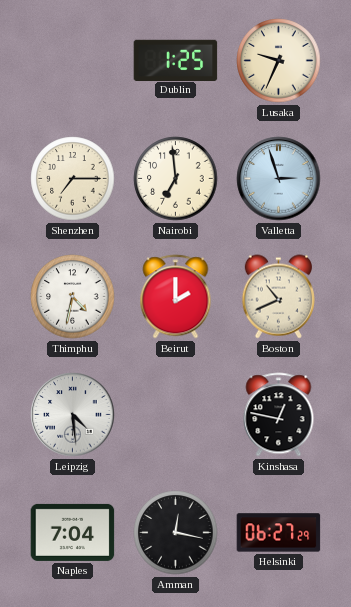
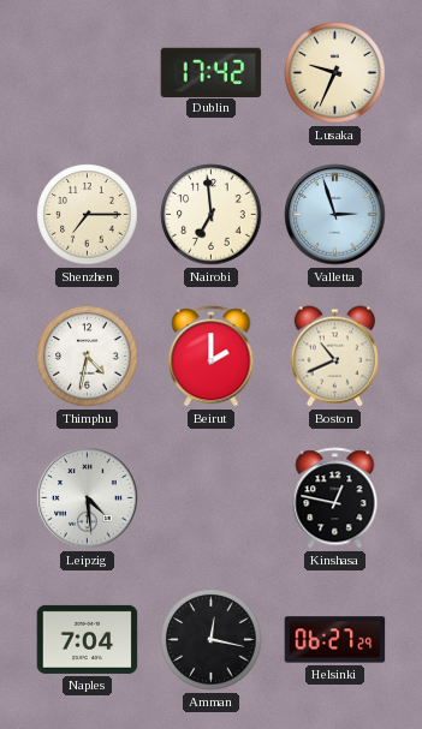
Dublin: 1:25 -> 17:42
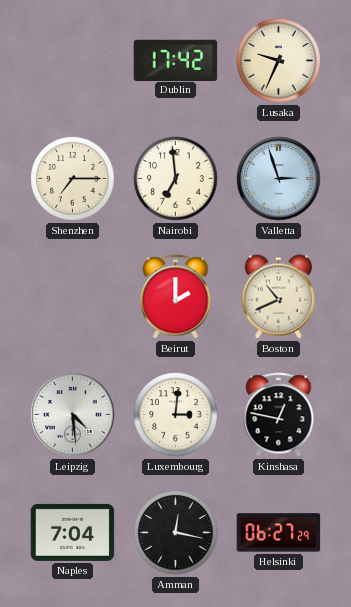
Thimphu: 4:32 -> none
Luxembourg: none -> 3:01
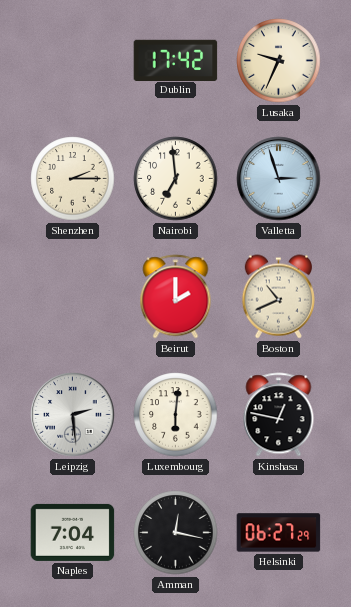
Shenzhen: 7:15 -> 2:15
Leipzig: 4:29 -> 2:29
Luxembourg: 3:01 -> 6:01
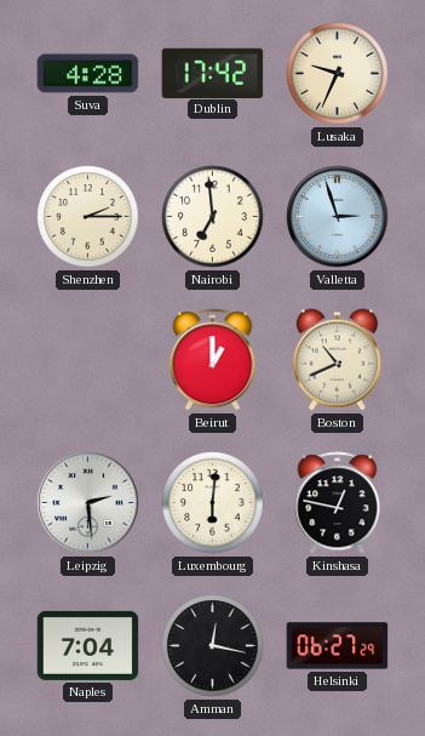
Suva: none -> 4:28
Beirut: 2:00 -> 1:00
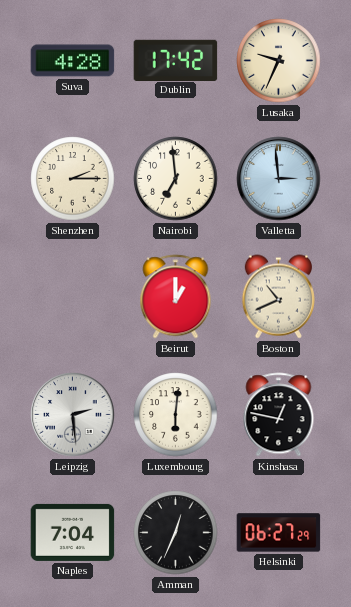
Valletta: 2:57 -> 2:59
Amman: 12:17 -> 12:34
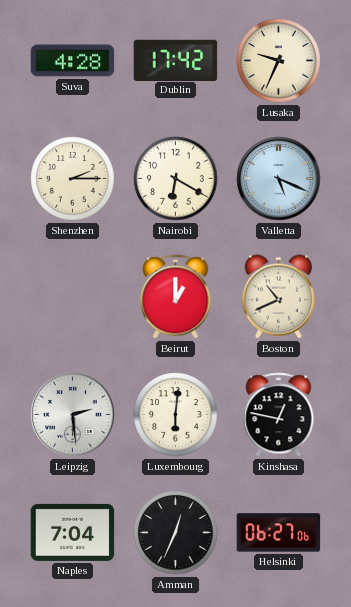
Nairobi: 6:59 -> 6:20
Valletta: 2:59 -> 5:19
Helsinki: 06:27:29 -> 06:27:06
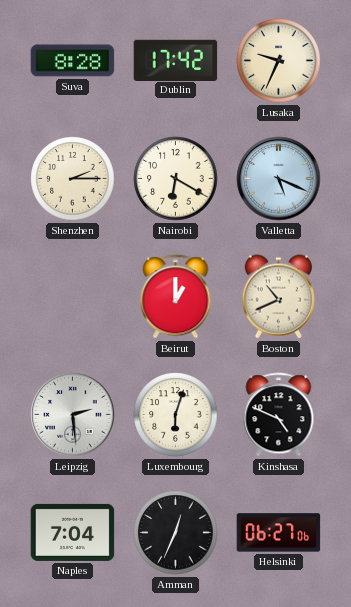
Suva: 4:28 -> 8:28
Luxembourg: 6:01 -> 6:03
Kinshasa: 12:47 -> 4:49
